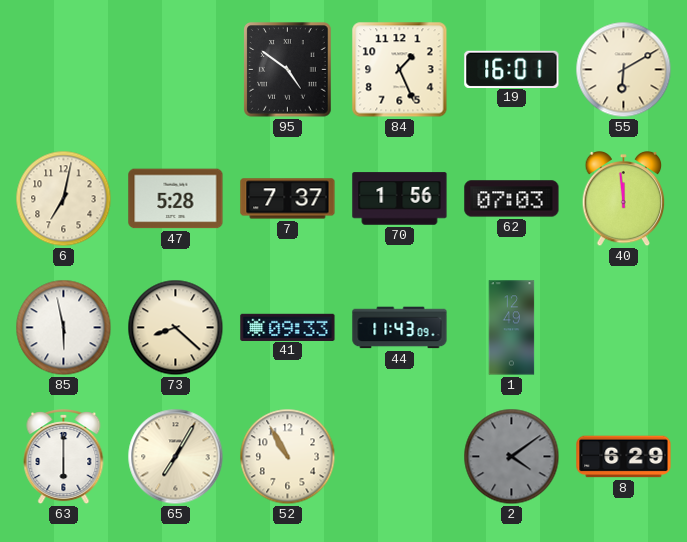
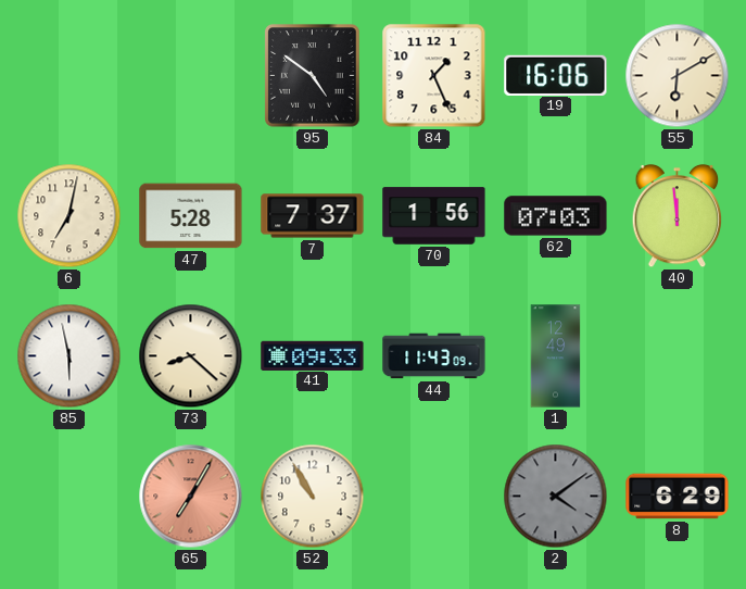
19: 16:01 -> 16:06
63: 6:00 -> none
65 dial: cream -> salmon
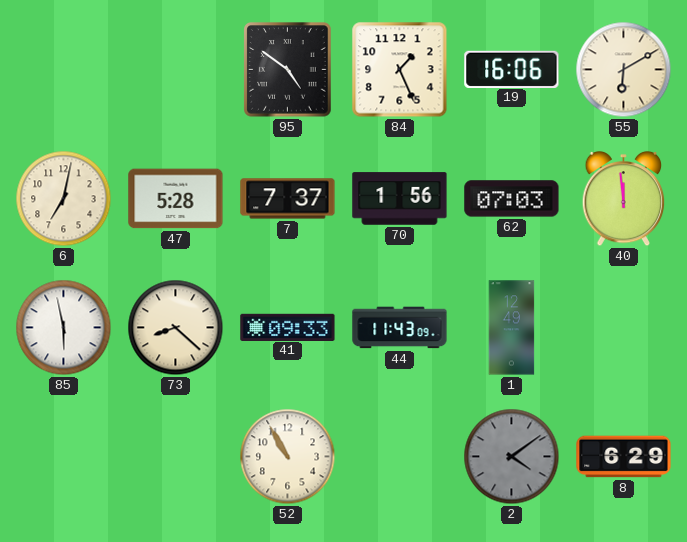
65: 7:05 -> none
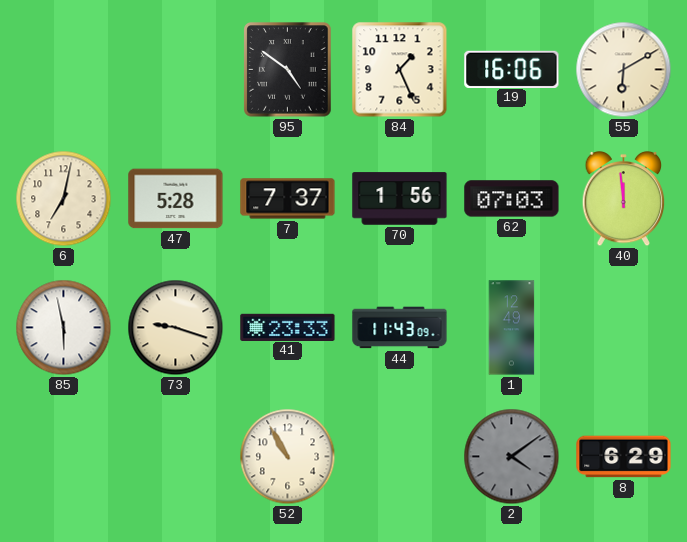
73: 8:22 -> 9:18
41: 09:33 -> 23:33
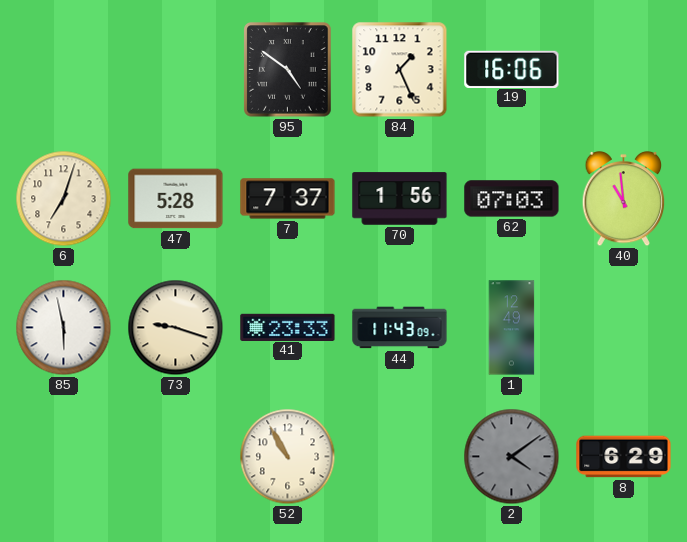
55: 6:10 -> none
6: 7:02 -> 7:03
40: 11:59 -> 10:59
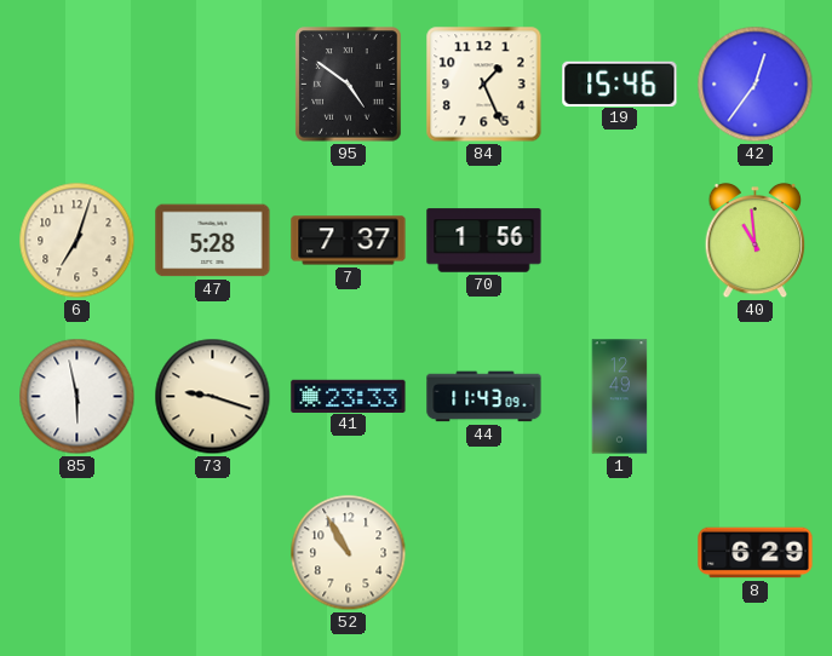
19: 16:06 -> 15:46
42: none -> 12:36
62: 07:03 -> none
2: 4:09 -> none
